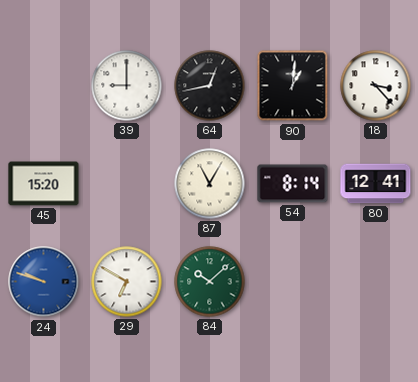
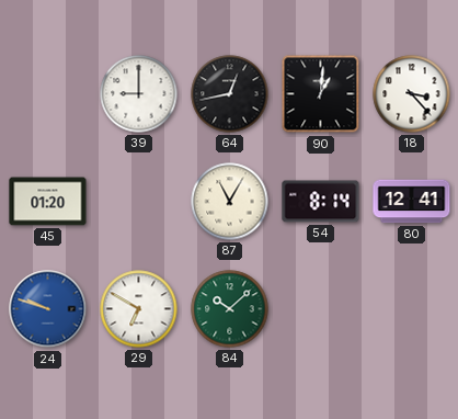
45: 15:20 -> 01:20
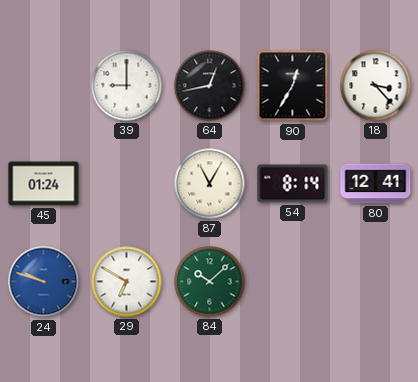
90: 1:01 -> 12:35
45: 01:20 -> 01:24
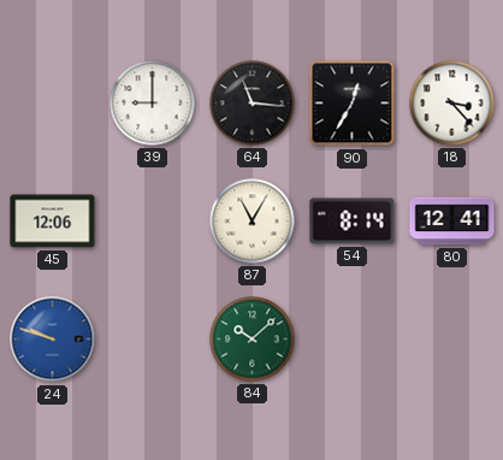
64: 12:43 -> 11:16
45: 01:24 -> 12:06
29: 6:50 -> none
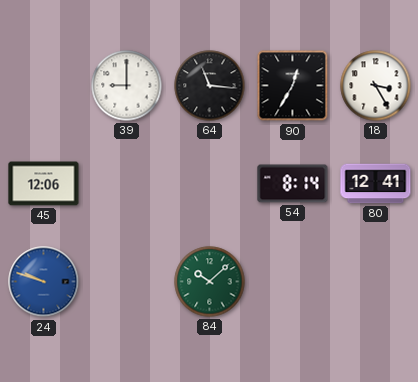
18: 3:23 -> 3:25
87: 11:05 -> none
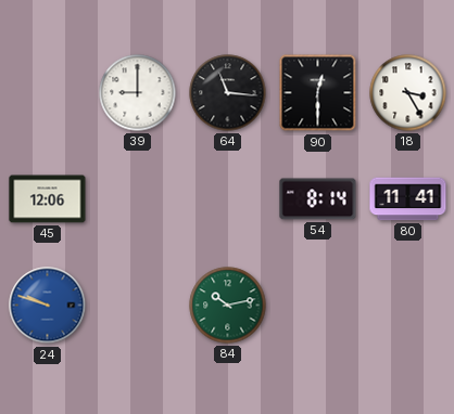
90: 12:35 -> 12:30
80: 12:41 -> 11:41
84: 10:08 -> 10:13
